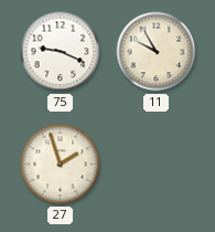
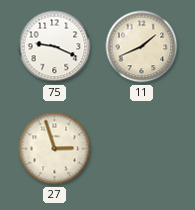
11: 9:55 -> 1:41
27: 1:57 -> 2:57
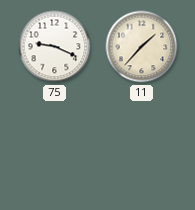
11: 1:41 -> 1:37
27: 2:57 -> none
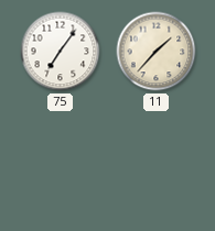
75: 9:19 -> 7:06
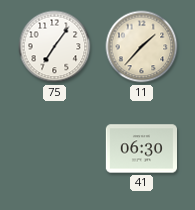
41: none -> 06:30
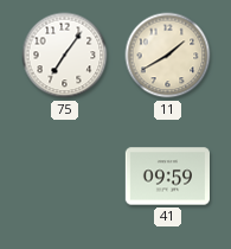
11: 1:37 -> 1:40
41: 06:30 -> 09:59
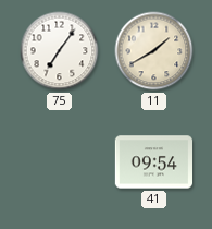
41: 09:59 -> 09:54
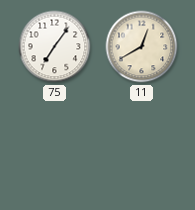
11: 1:40 -> 12:40
41: 09:54 -> none
